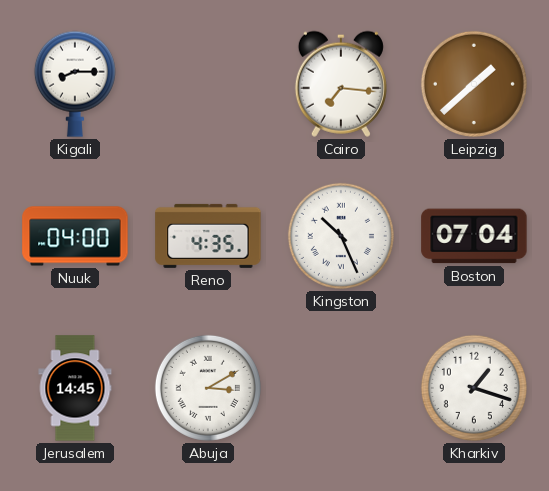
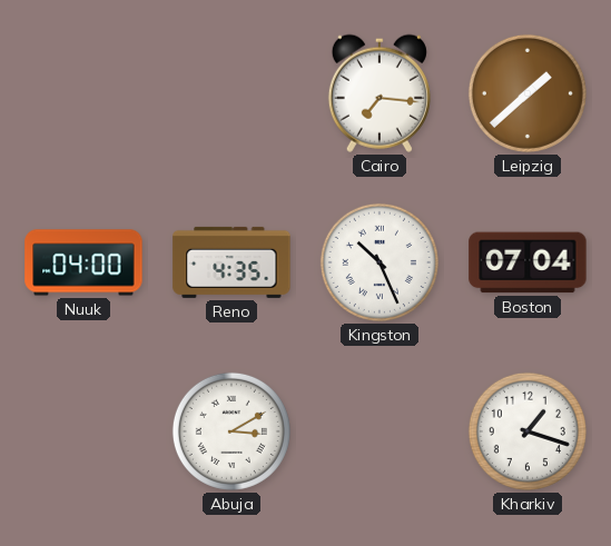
Kigali: 8:15 -> none
Jerusalem: 14:45 -> none
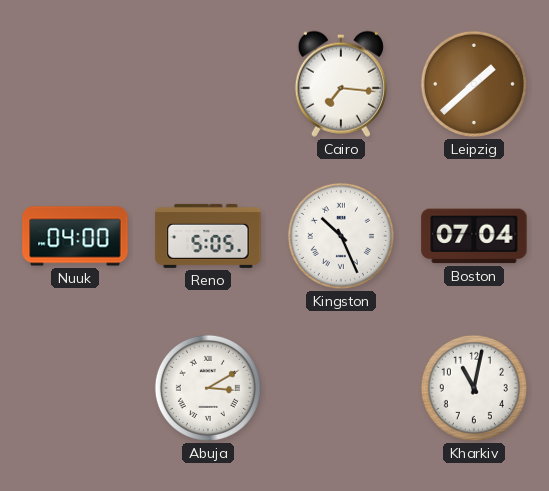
Reno: 4:35 -> 5:05
Kharkiv: 1:18 -> 11:02
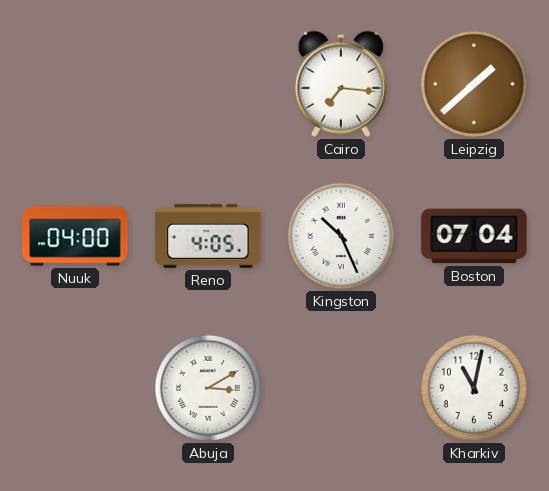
Reno: 5:05 -> 4:05
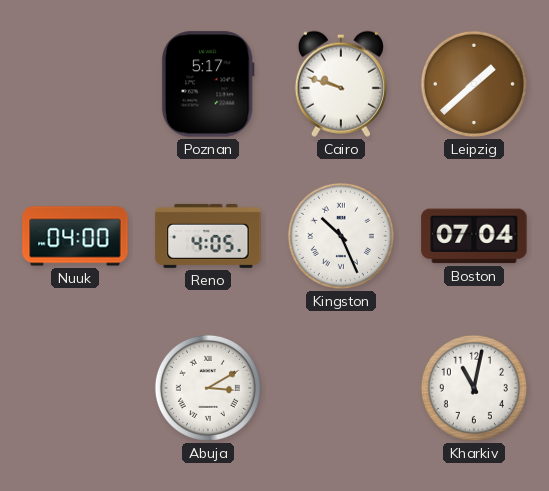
Poznan: none -> 5:17
Cairo: 7:16 -> 9:48
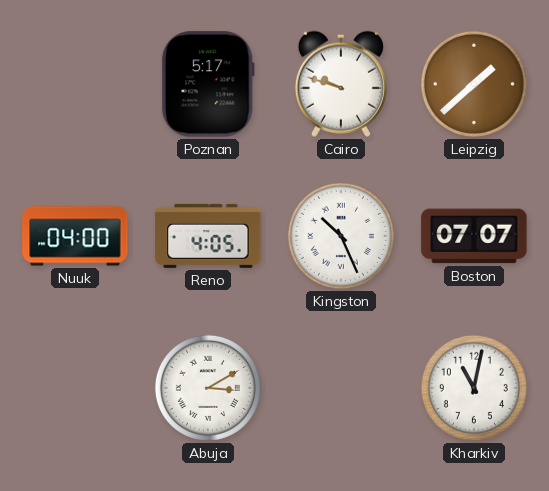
Boston: 07:04 -> 07:07
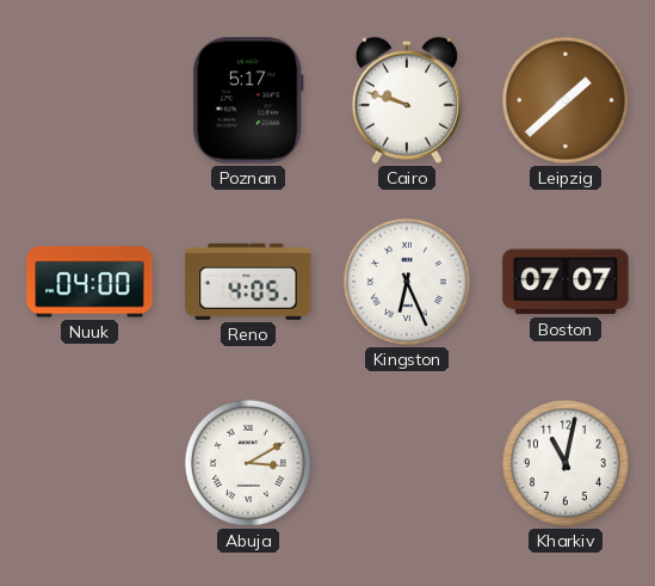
Kingston: 10:26 -> 6:26
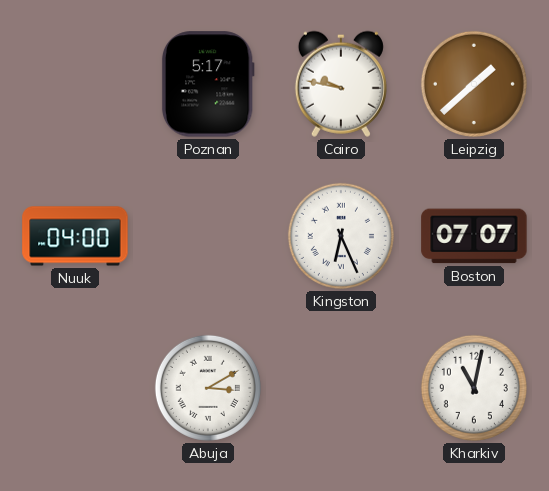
Cairo: 9:48 -> 9:47
Reno: 4:05 -> none
